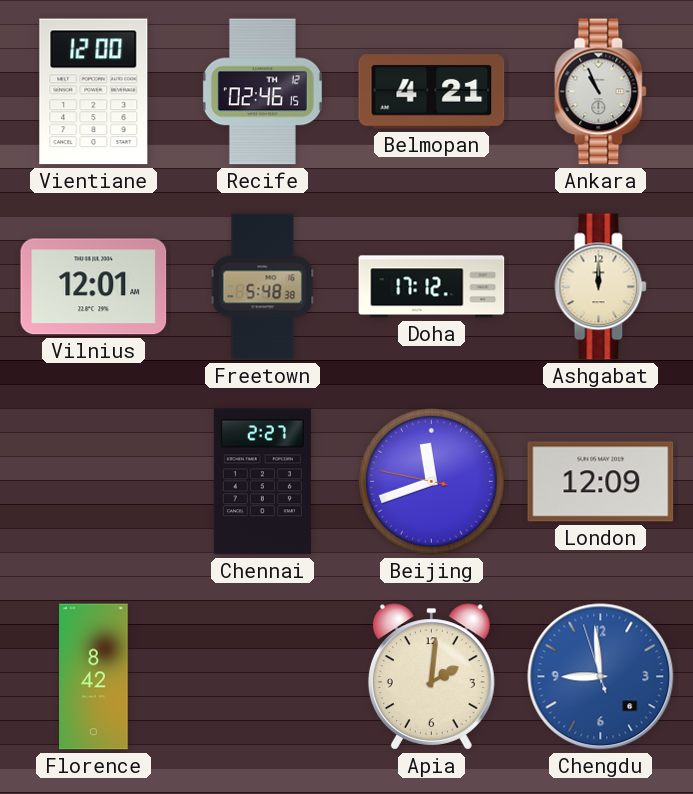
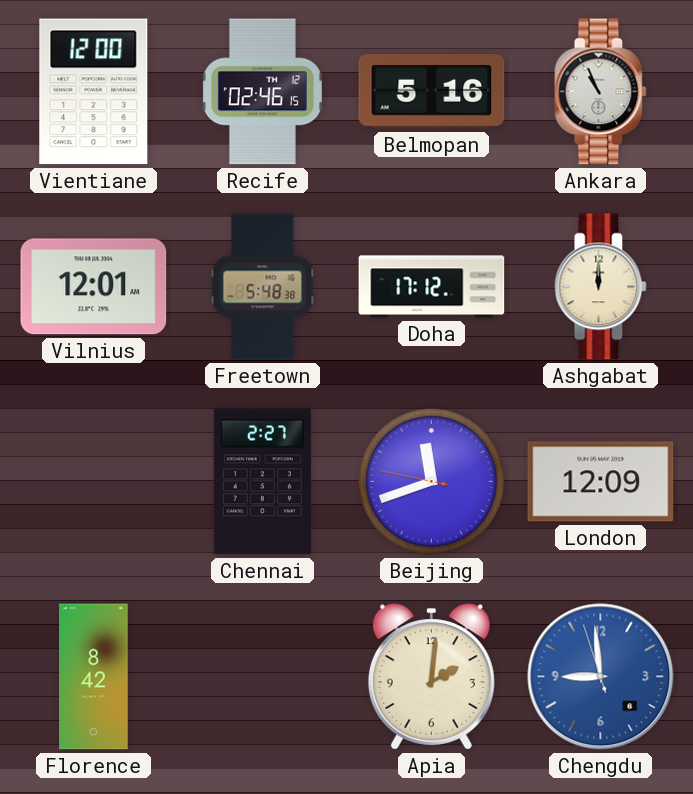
Belmopan: 4:21 -> 5:16
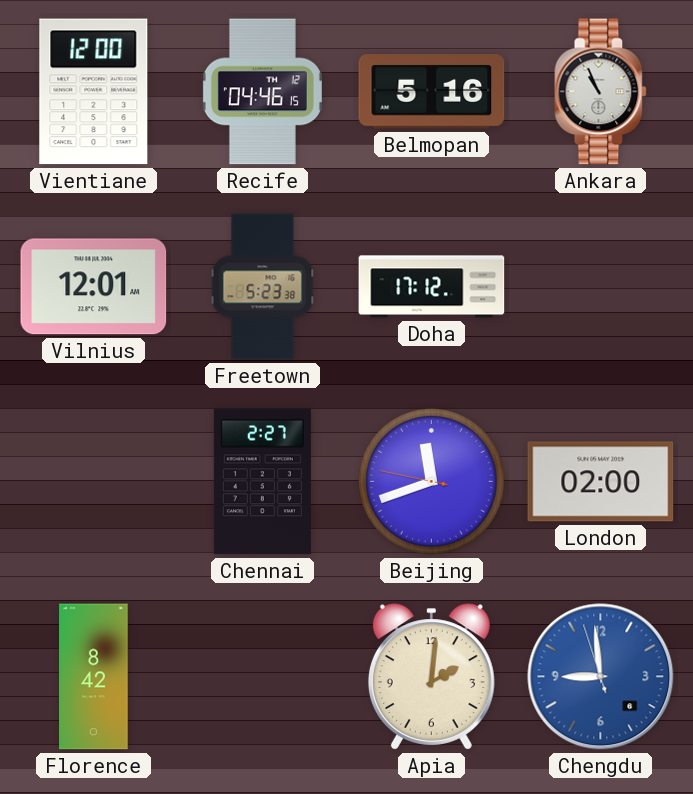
Recife: 02:46 -> 04:46
Freetown: 5:48 -> 5:23
Ashgabat: 12:00 -> none
London: 12:09 -> 02:00
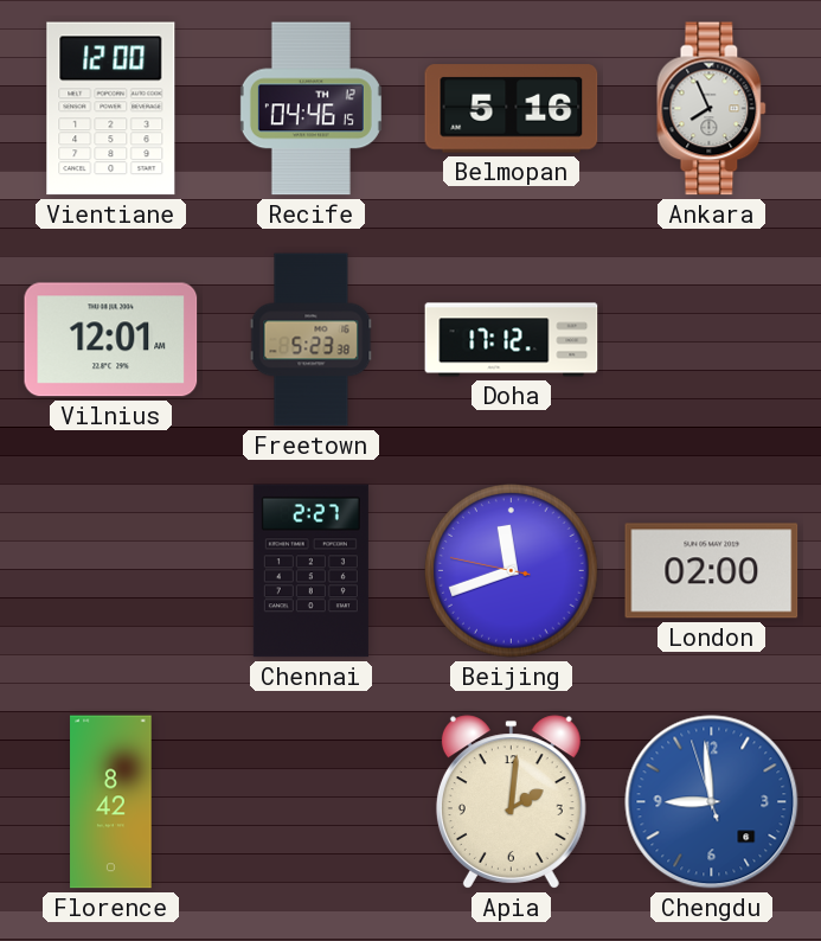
Ankara: 10:56 -> 7:56
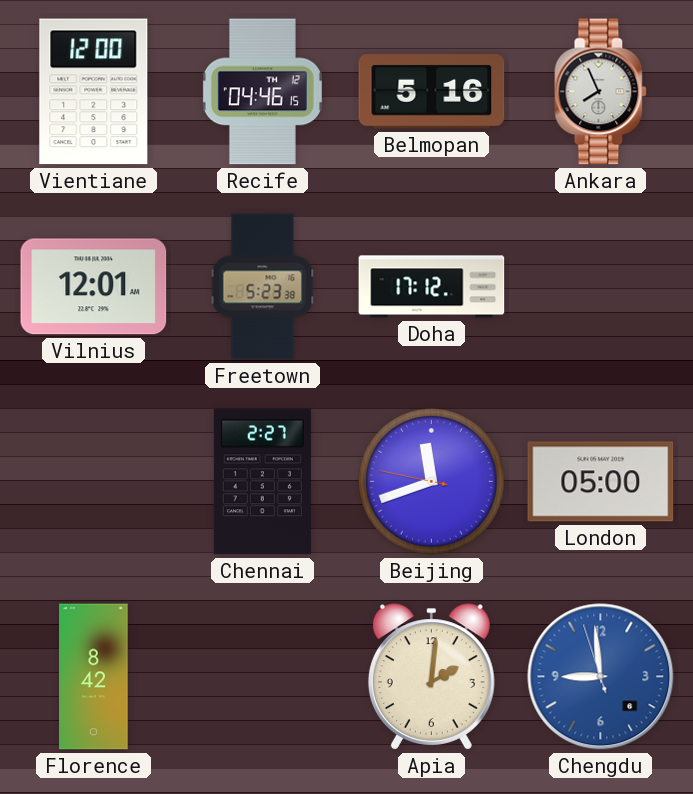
London: 02:00 -> 05:00
